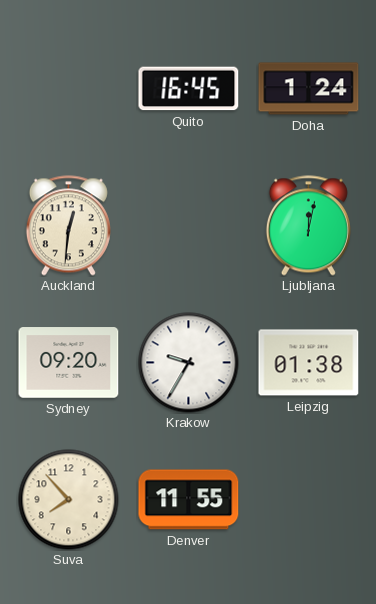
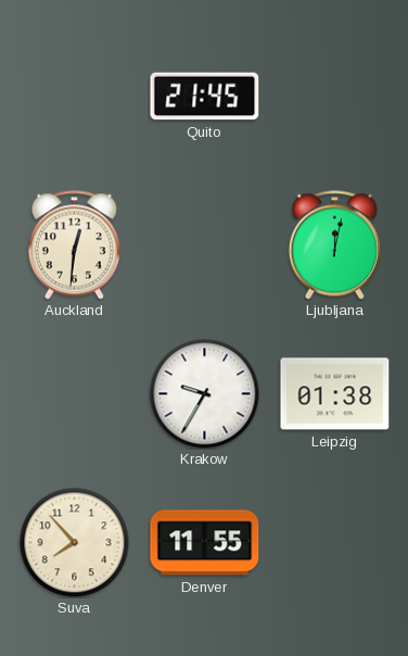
Quito: 16:45 -> 21:45
Doha: 1:24 -> none
Sydney: 09:20 -> none
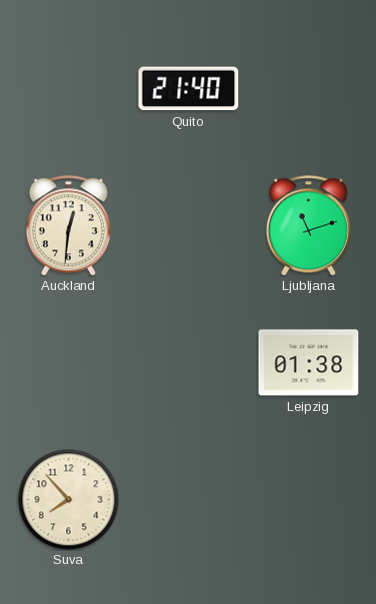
Quito: 21:45 -> 21:40
Ljubljana: 12:02 -> 11:12
Krakow: 9:35 -> none
Denver: 11:55 -> none
